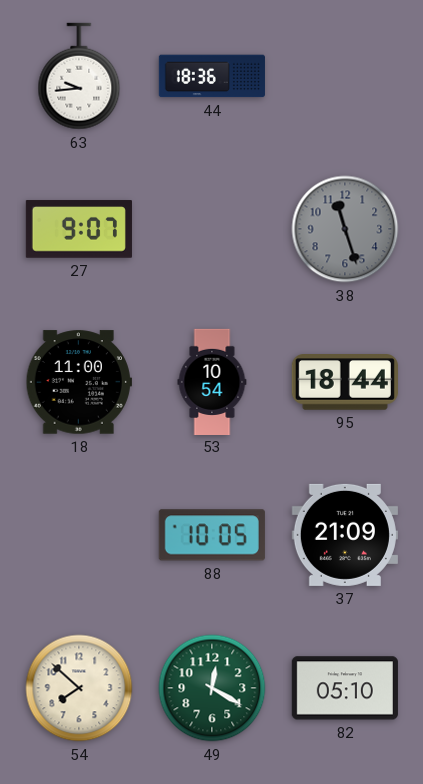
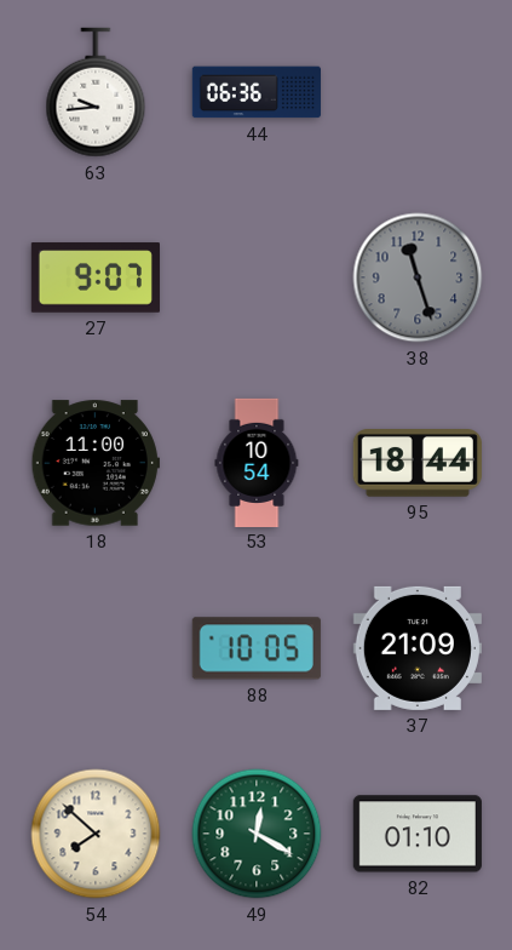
44: 18:36 -> 06:36
82: 05:10 -> 01:10
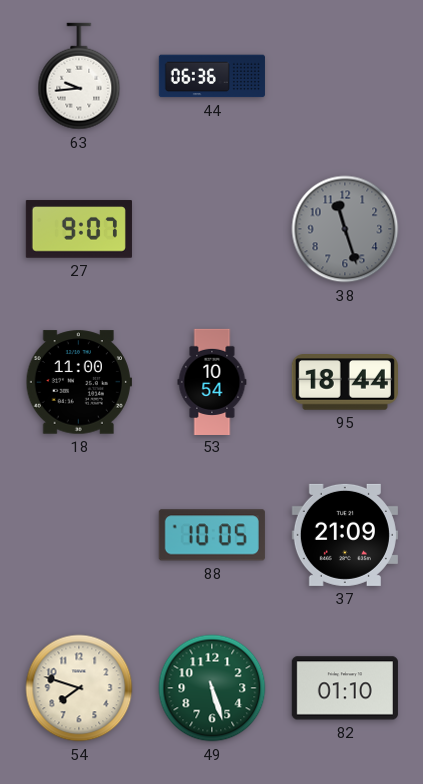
54: 7:52 -> 7:48
49: 12:20 -> 5:27
